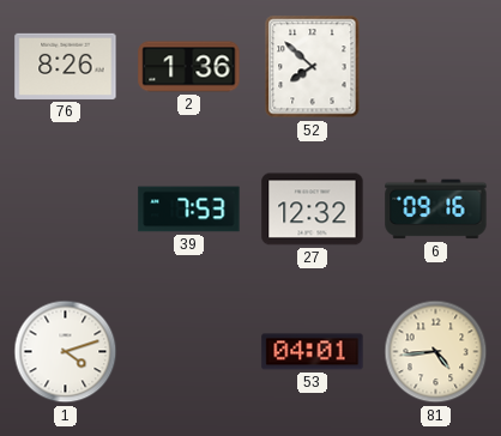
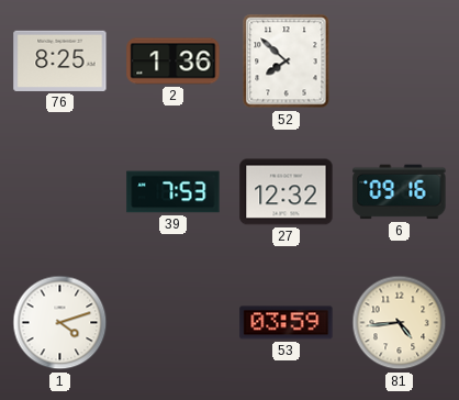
76: 8:26 -> 8:25
53: 04:01 -> 03:59
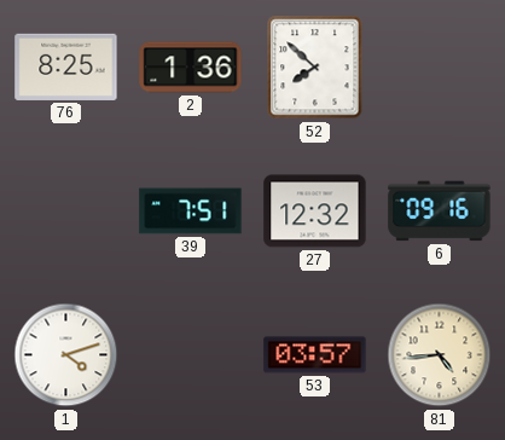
39: 7:53 -> 7:51
53: 03:59 -> 03:57
